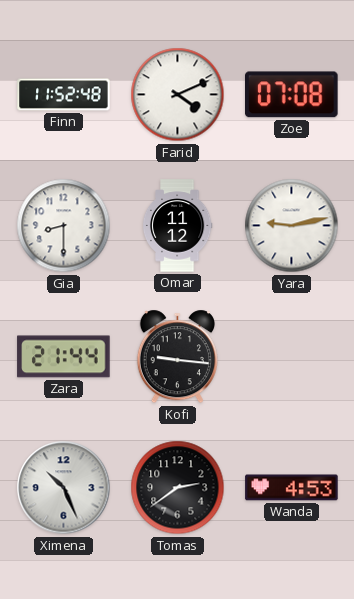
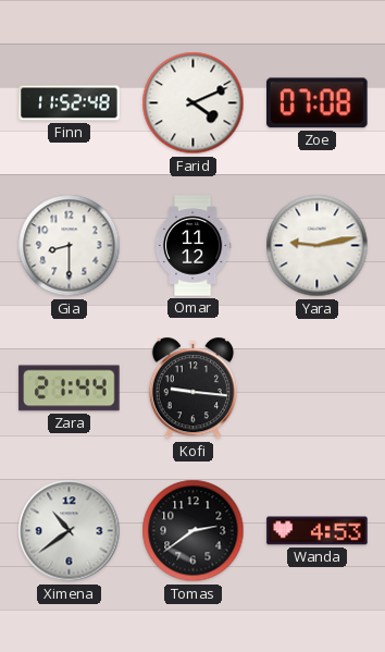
Ximena: 10:26 -> 10:39
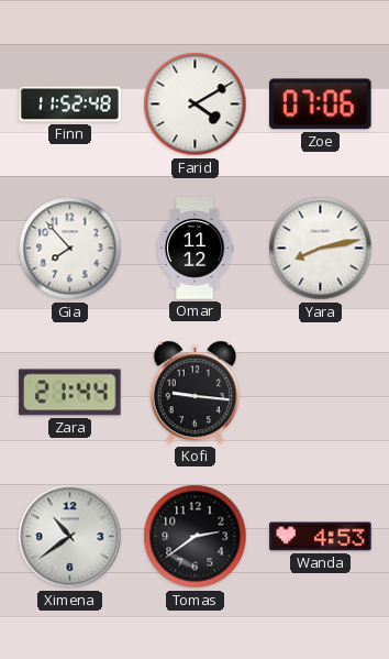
Farid: 4:11 -> 4:10
Zoe: 07:08 -> 07:06
Gia: 8:30 -> 7:53
Yara: 9:13 -> 8:13
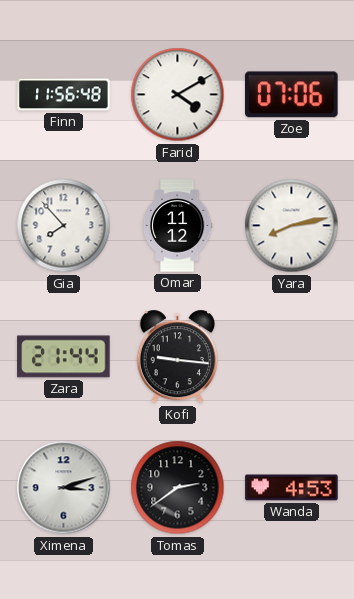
Finn: 11:52 -> 11:56
Ximena: 10:39 -> 3:12
